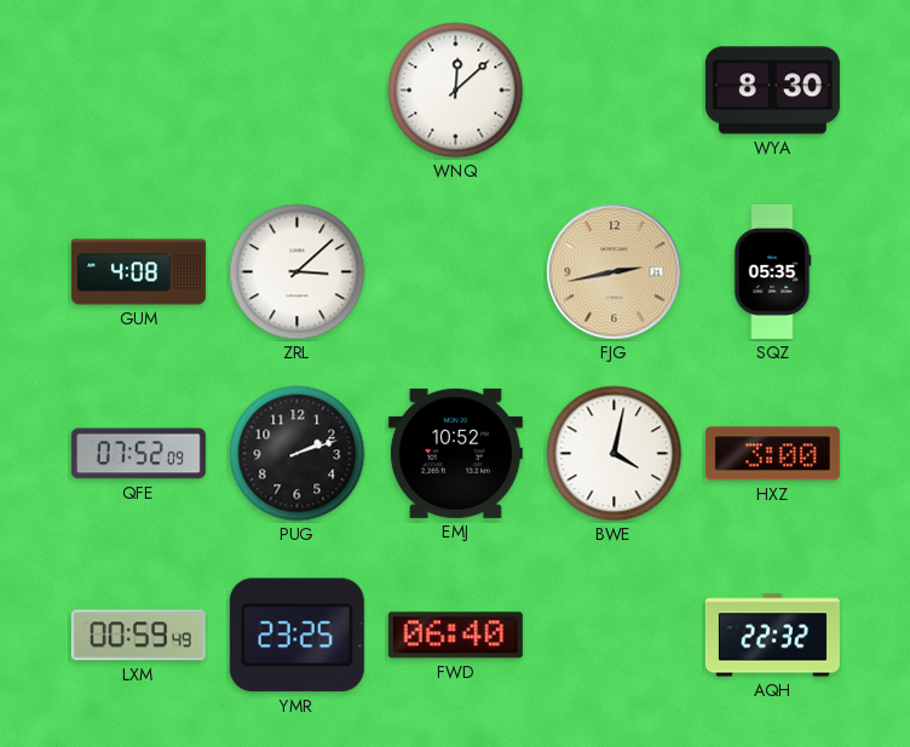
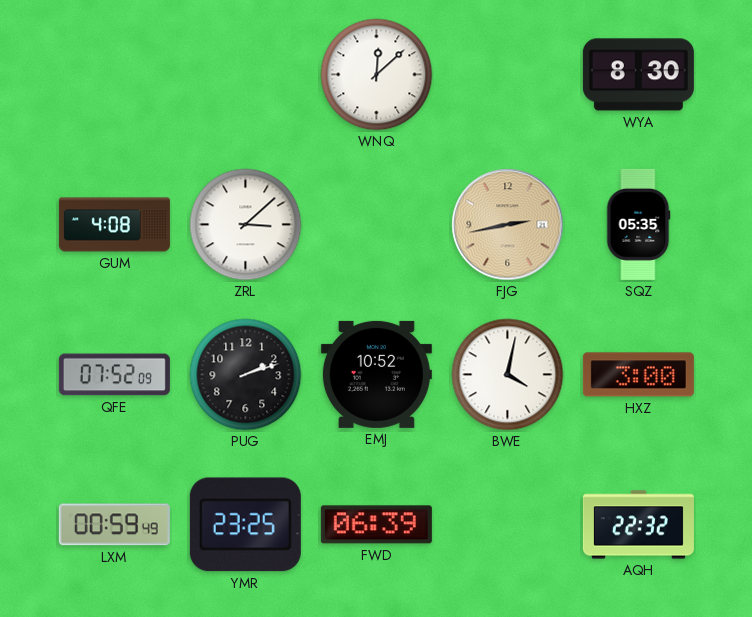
FWD: 06:40 -> 06:39
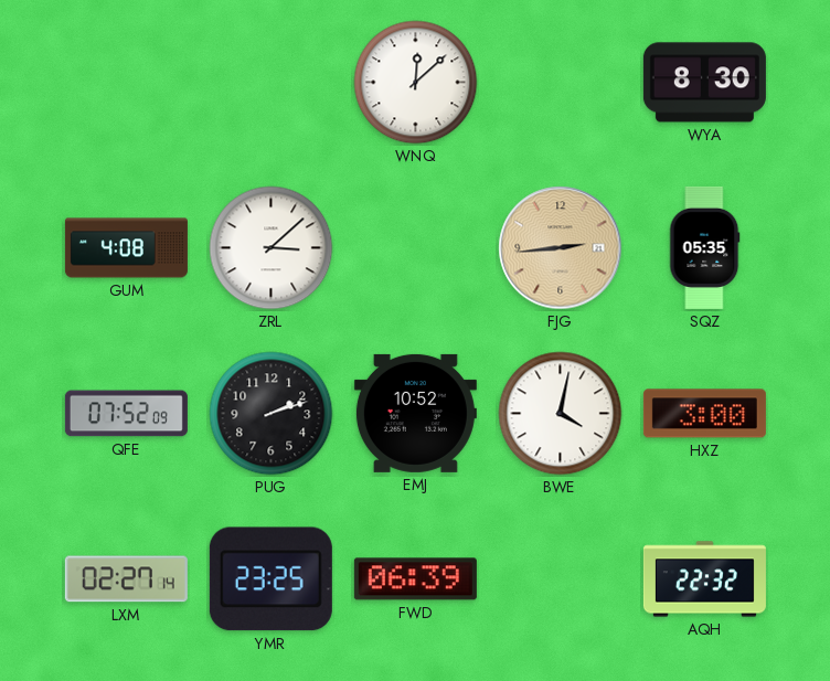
FJG: 2:43 -> 2:44
LXM: 00:59 -> 02:27
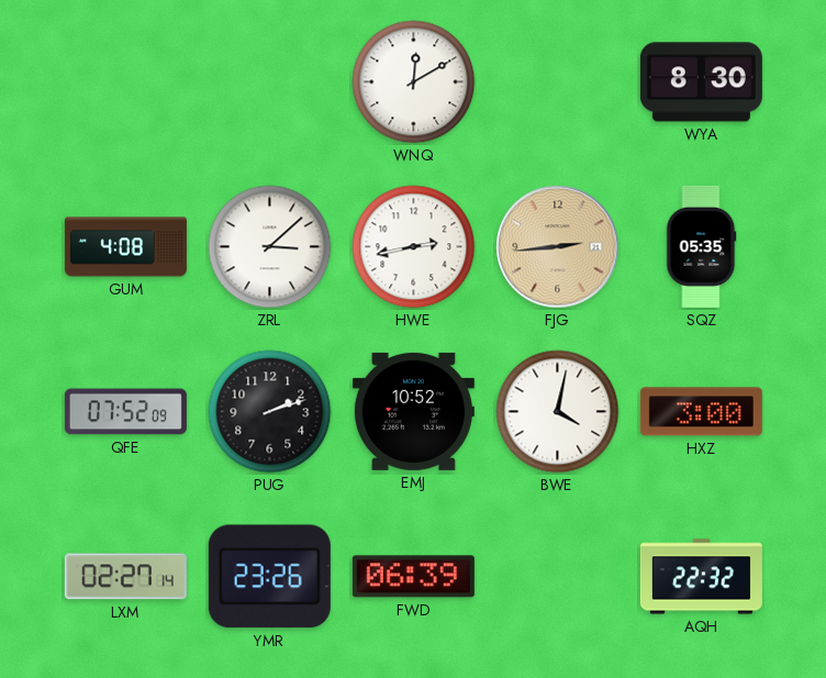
WNQ: 12:08 -> 12:10
HWE: none -> 2:43
YMR: 23:25 -> 23:26
